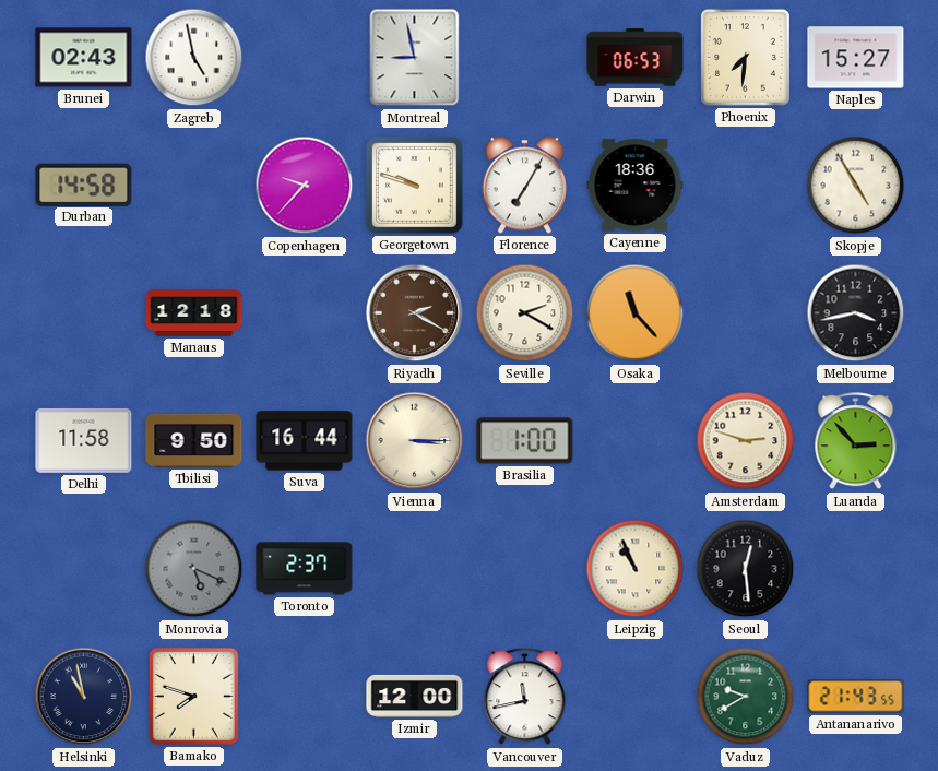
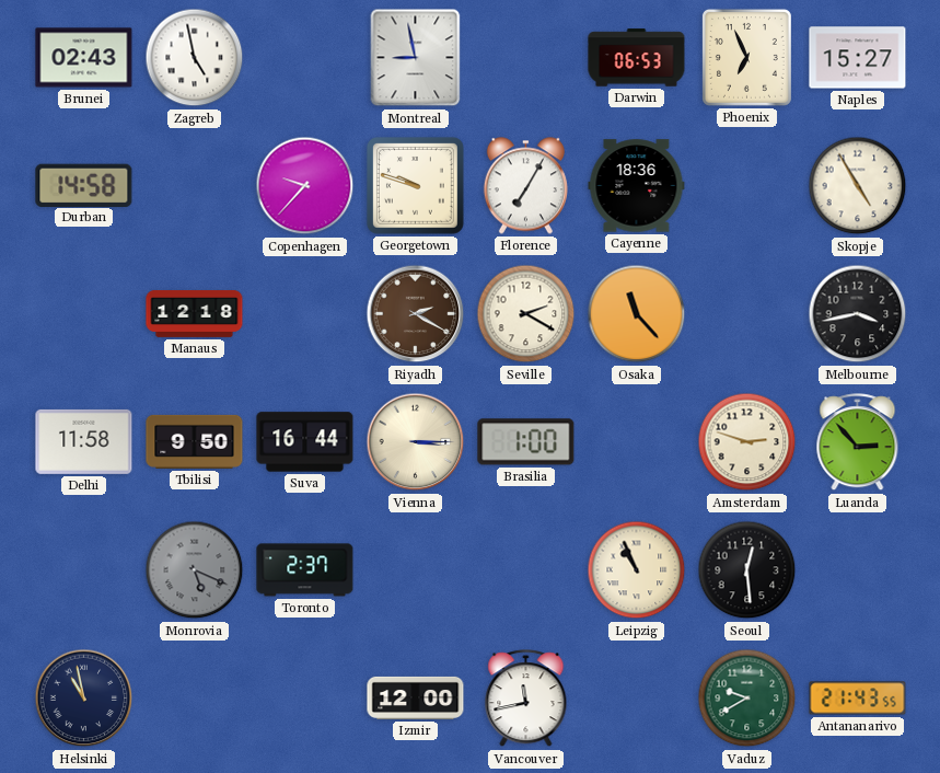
Phoenix: 7:31 -> 6:56
Bamako: 7:48 -> none
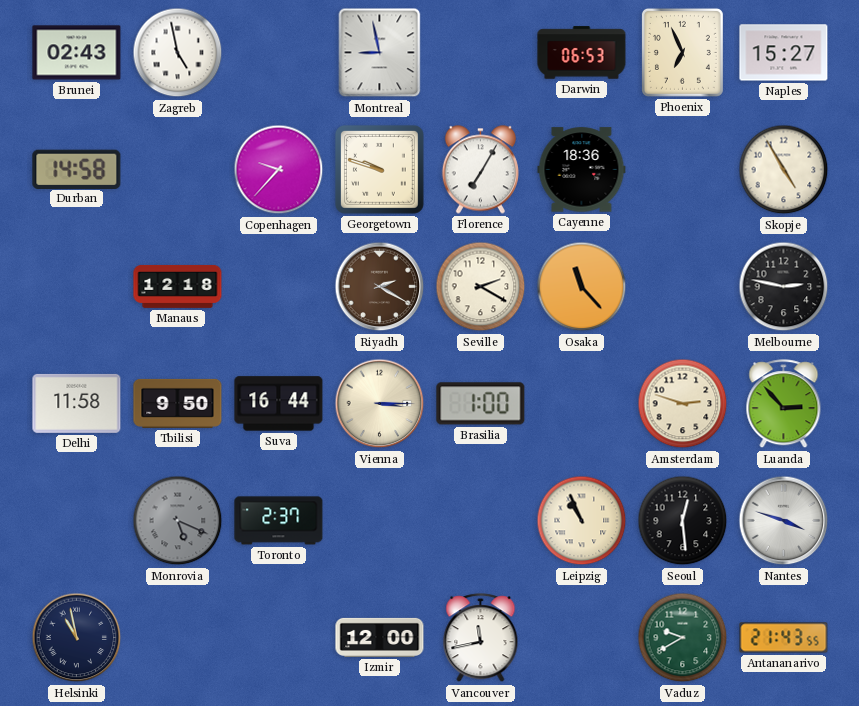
Melbourne: 3:43 -> 2:47
Nantes: none -> 3:48
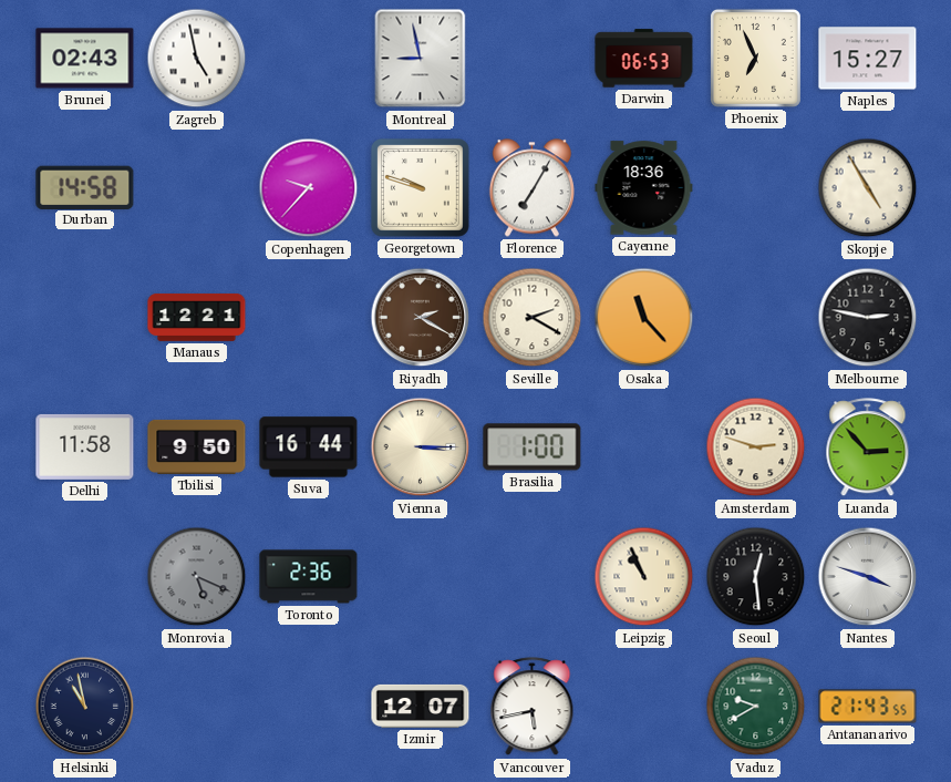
Manaus: 12:18 -> 12:21
Toronto: 2:37 -> 2:36
Izmir: 12:00 -> 12:07
Vancouver: 11:43 -> 5:43
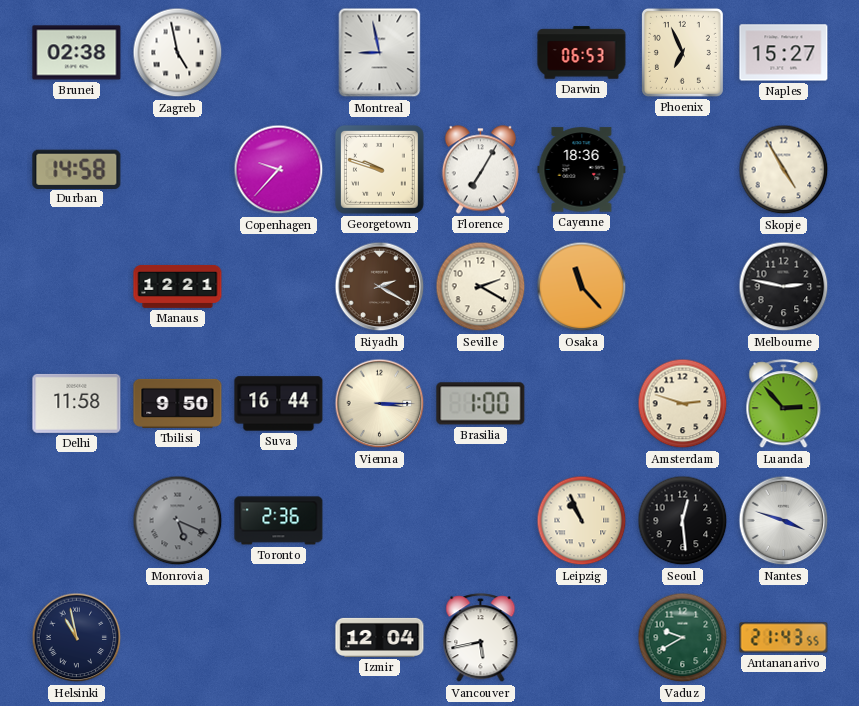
Brunei: 02:43 -> 02:38
Izmir: 12:07 -> 12:04
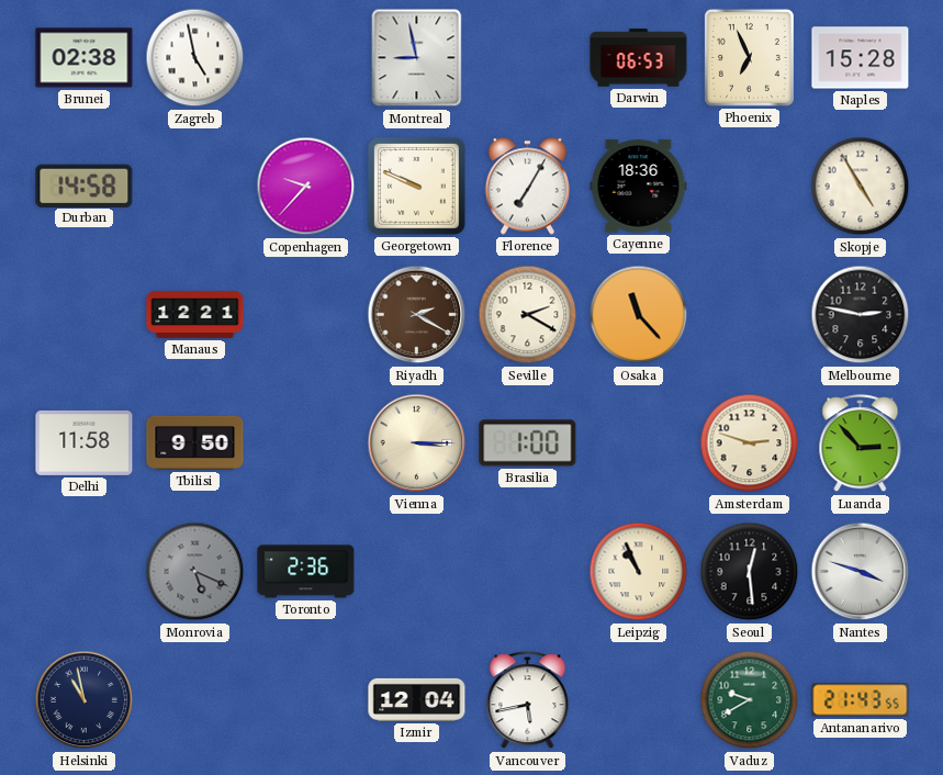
Naples: 15:27 -> 15:28
Georgetown: 9:48 -> 9:49
Suva: 16:44 -> none
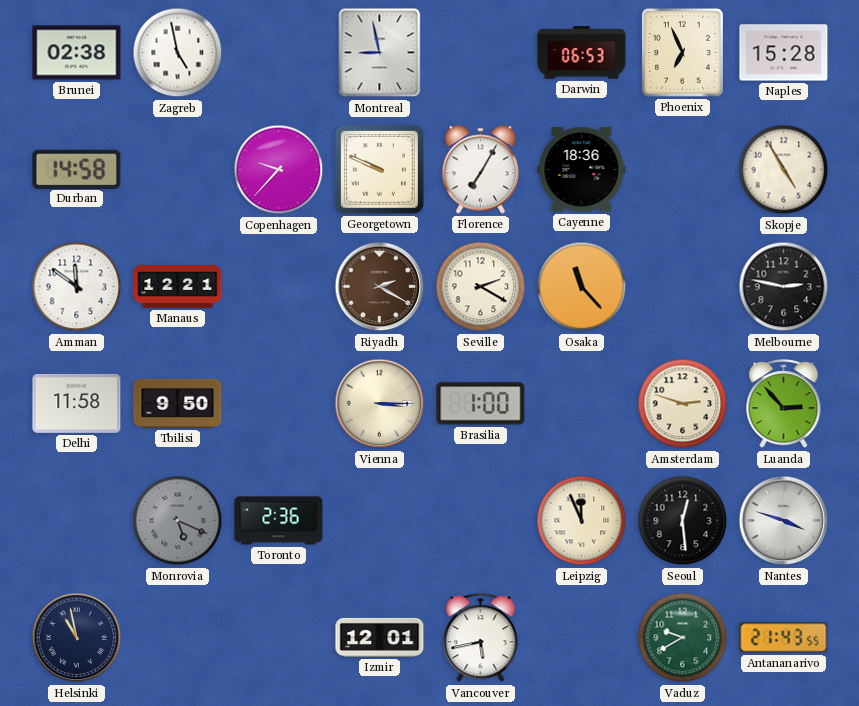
Amman: none -> 11:51
Leipzig: 10:56 -> 11:56
Izmir: 12:04 -> 12:01
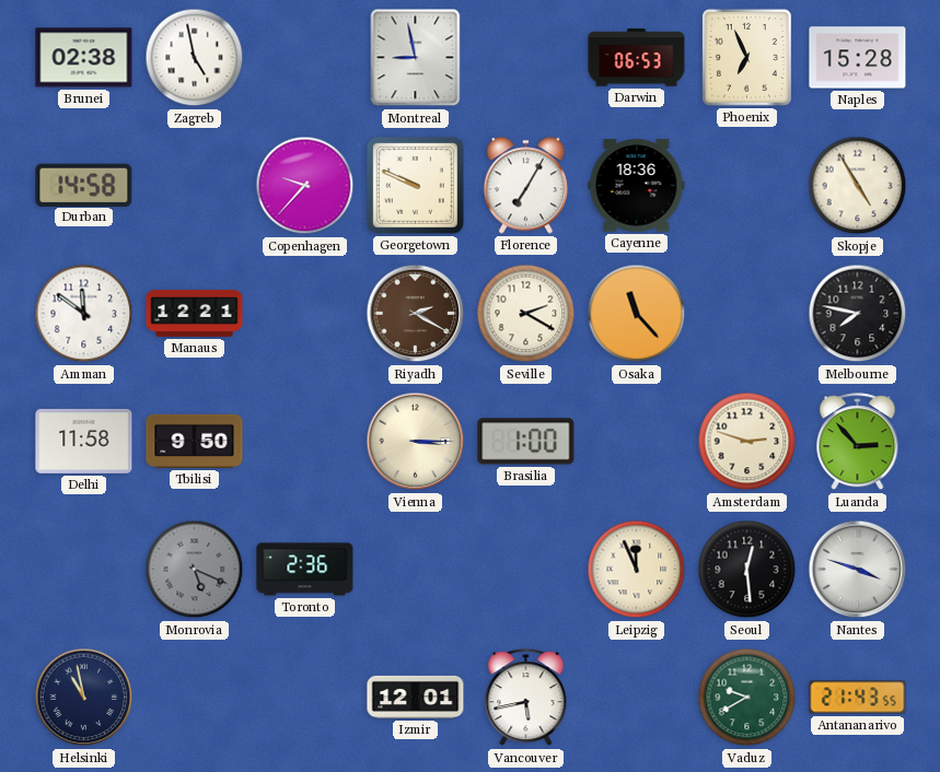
Melbourne: 2:47 -> 7:47
